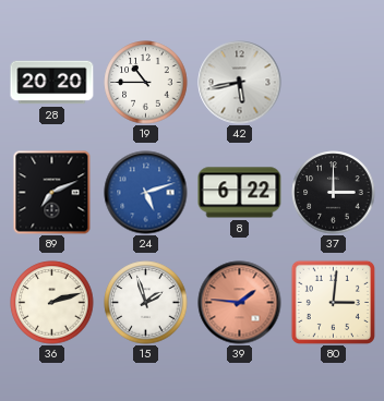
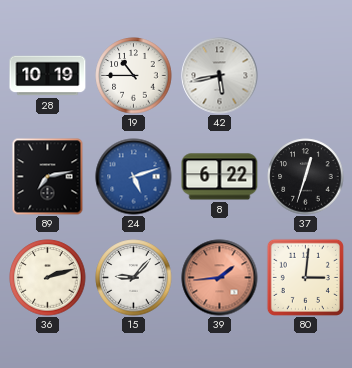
28: 20:20 -> 10:19
89: 7:11 -> 7:13
37: 3:00 -> 12:33
15: 1:57 -> 9:07
39: 1:46 -> 1:44
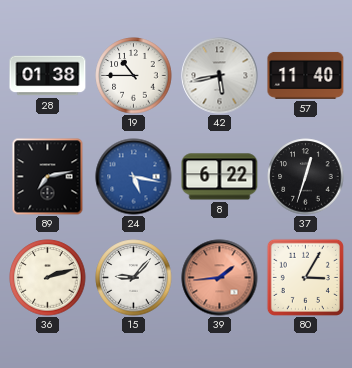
28: 10:19 -> 01:38
57: none -> 11:40
24: 5:12 -> 5:17
80: 3:01 -> 3:05
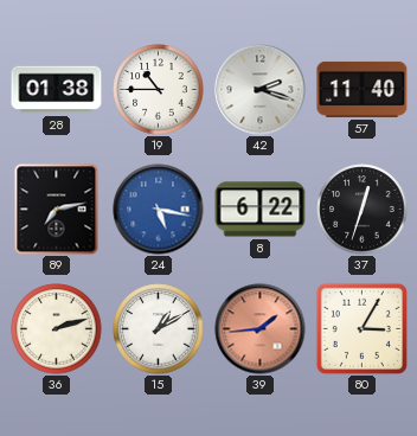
42: 5:43 -> 2:18
15: 9:07 -> 1:10
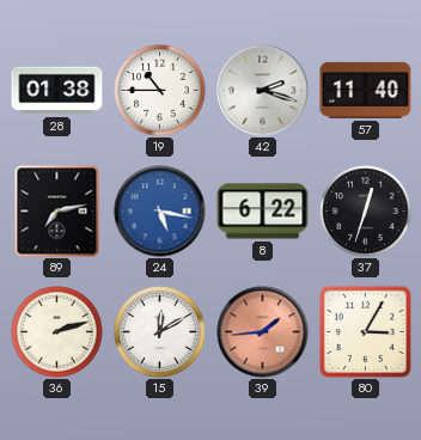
15: 1:10 -> 12:10
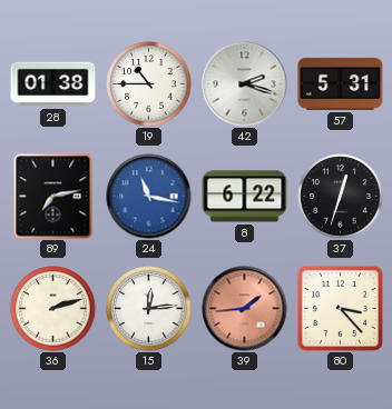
57: 11:40 -> 5:31
24: 5:17 -> 11:17
15: 12:10 -> 12:14
80: 3:05 -> 3:23
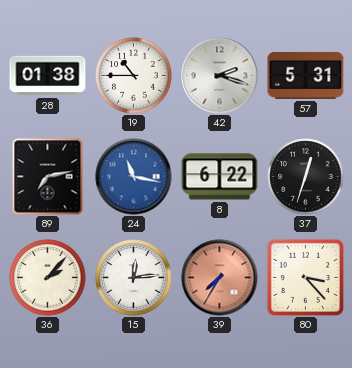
36: 2:12 -> 2:07
39: 1:44 -> 7:35
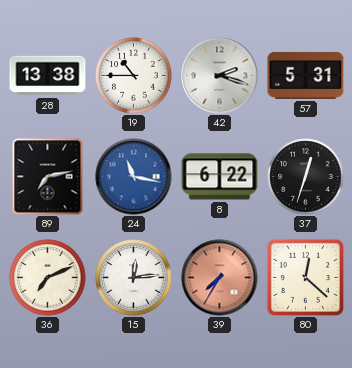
28: 01:38 -> 13:38
36: 2:07 -> 7:11
80: 3:23 -> 12:22
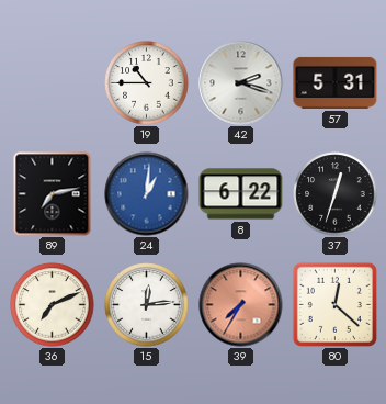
28: 13:38 -> none
24: 11:17 -> 1:01
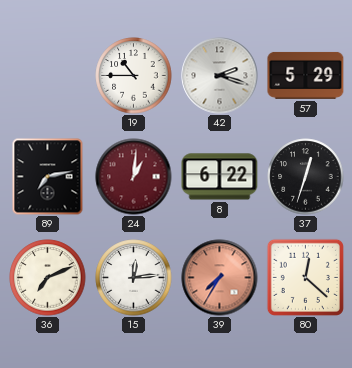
57: 5:31 -> 5:29
24 dial: blue -> burgundy
